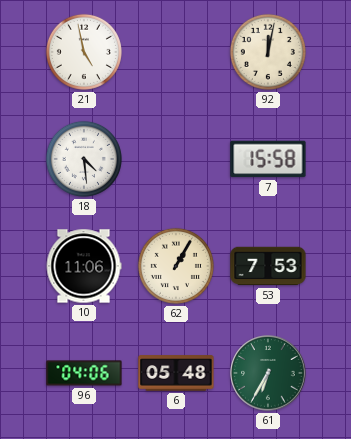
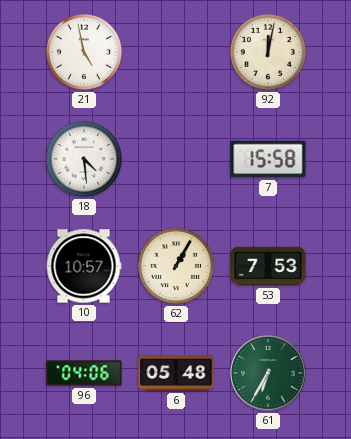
10: 11:06 -> 10:57
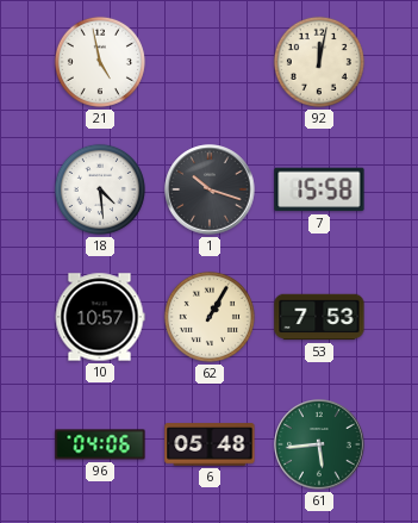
1: none -> 10:18
61: 6:35 -> 5:44
